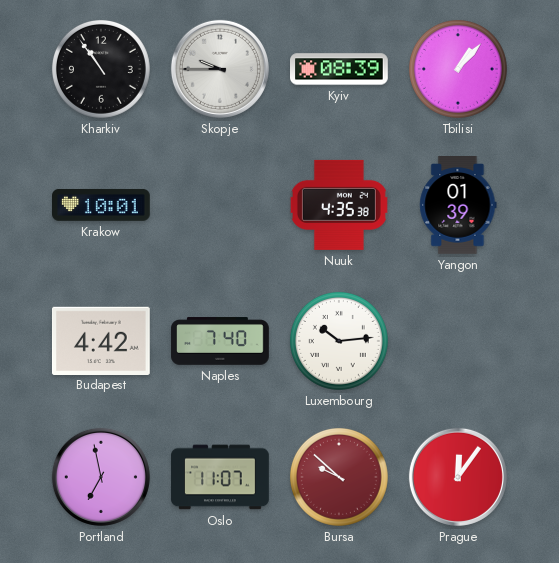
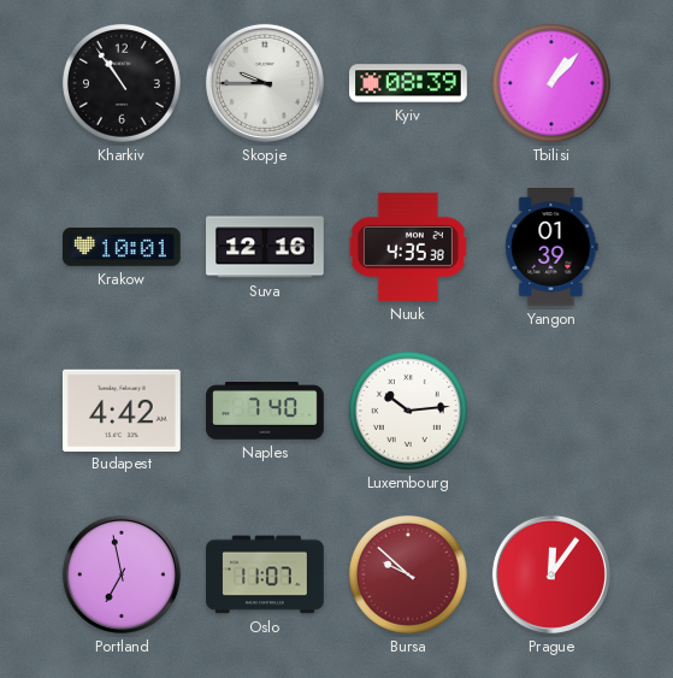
Suva: none -> 12:16
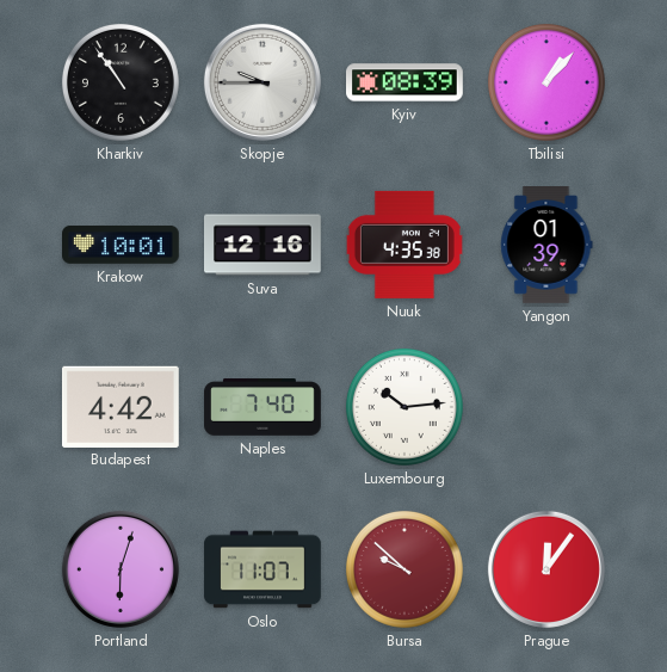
Portland: 6:58 -> 6:03
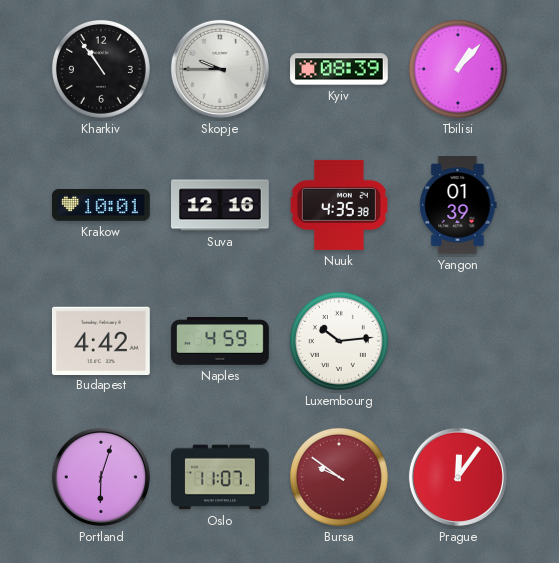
Naples: 7:40 -> 4:59
Bursa: 9:52 -> 9:51
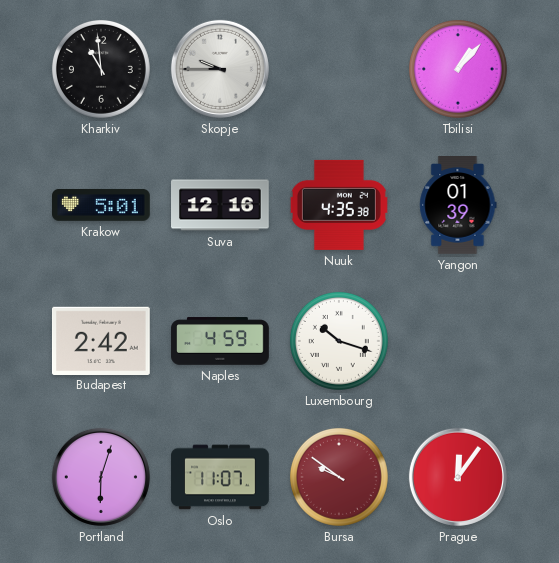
Kharkiv: 10:54 -> 10:59
Kyiv: 08:39 -> none
Krakow: 10:01 -> 5:01
Budapest: 4:42 -> 2:42
Luxembourg: 10:14 -> 10:18
